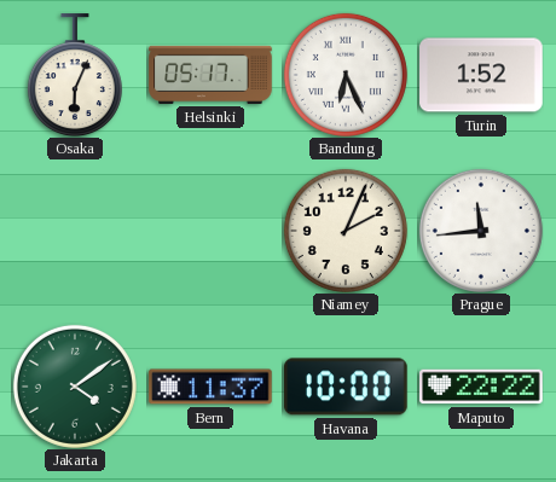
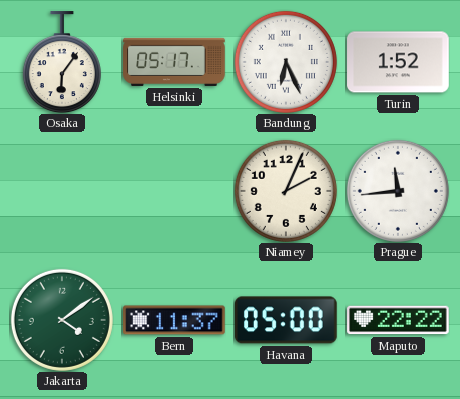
Osaka: 6:04 -> 6:06
Havana: 10:00 -> 05:00
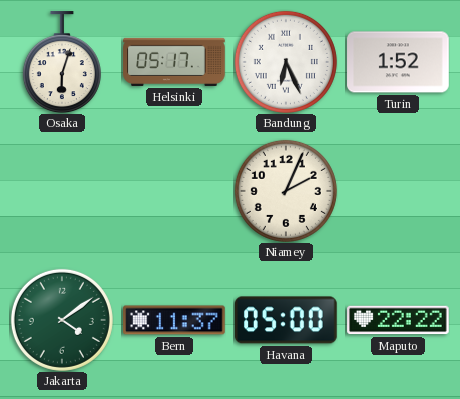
Osaka: 6:06 -> 6:03
Prague: 11:44 -> none
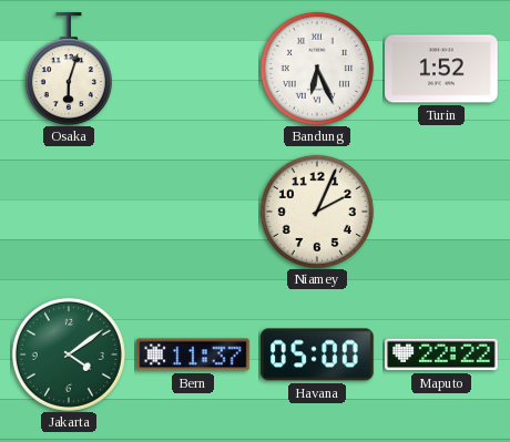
Helsinki: 05:17 -> none
